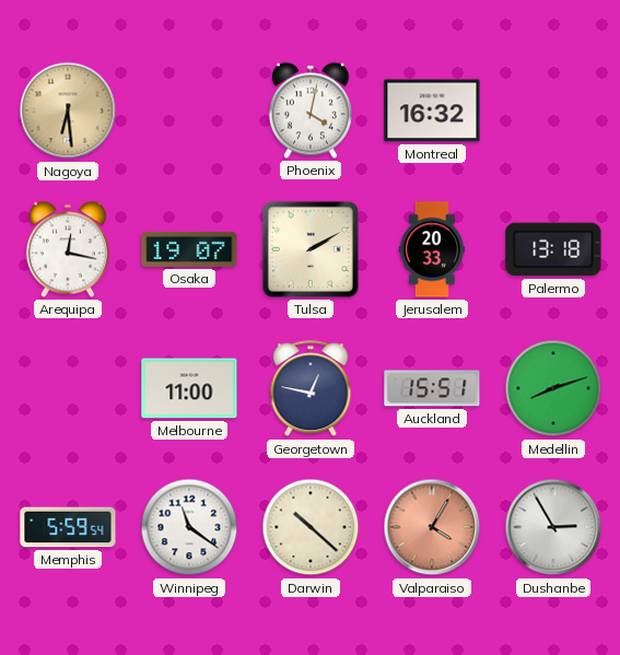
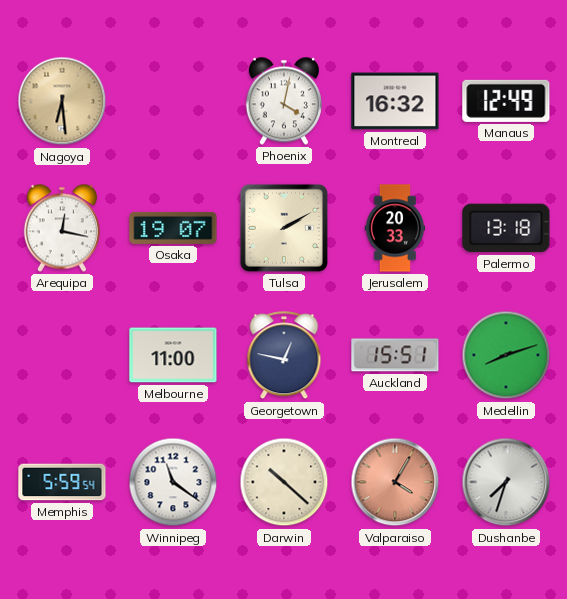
Manaus: none -> 12:49
Dushanbe: 2:55 -> 7:33
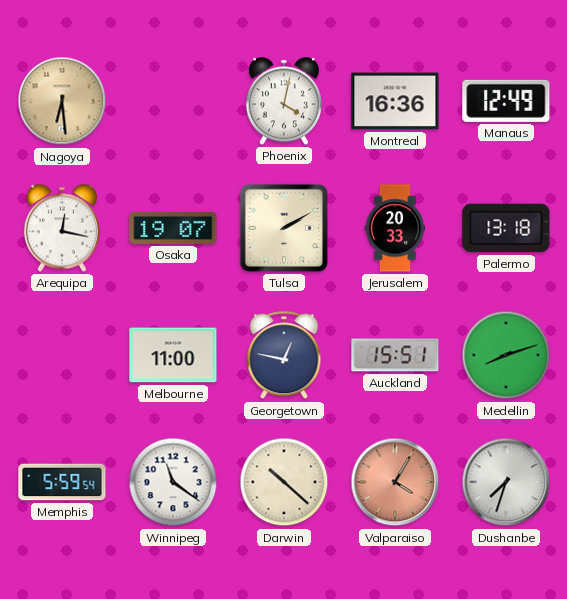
Montreal: 16:32 -> 16:36
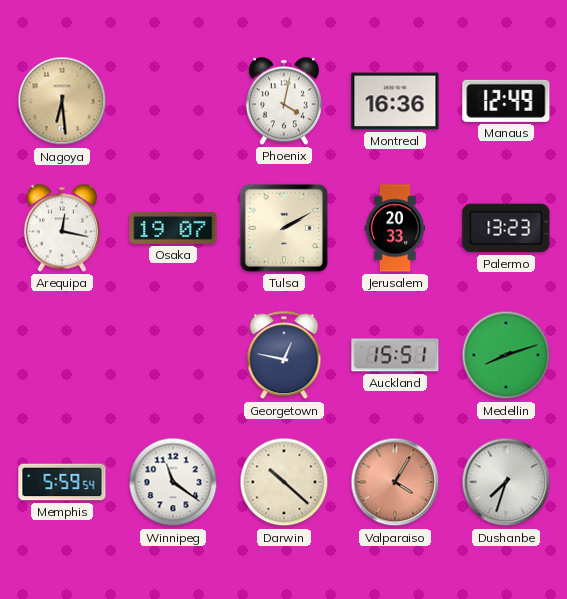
Palermo: 13:18 -> 13:23
Melbourne: 11:00 -> none
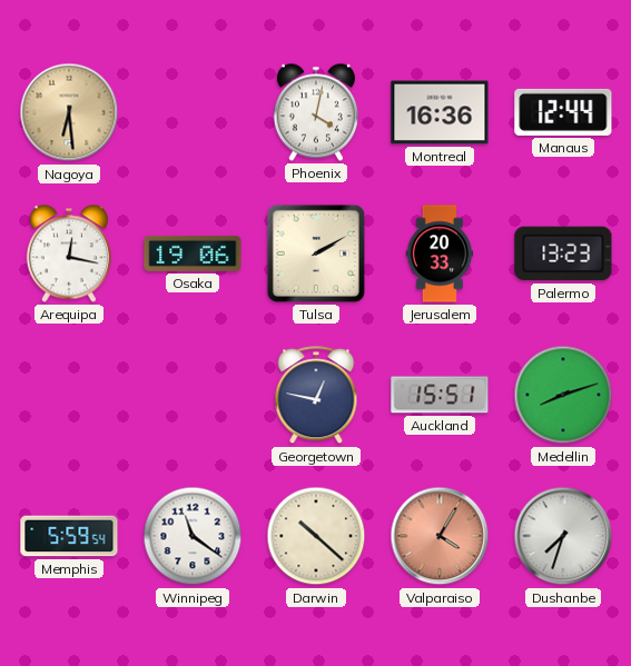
Manaus: 12:49 -> 12:44
Osaka: 19:07 -> 19:06
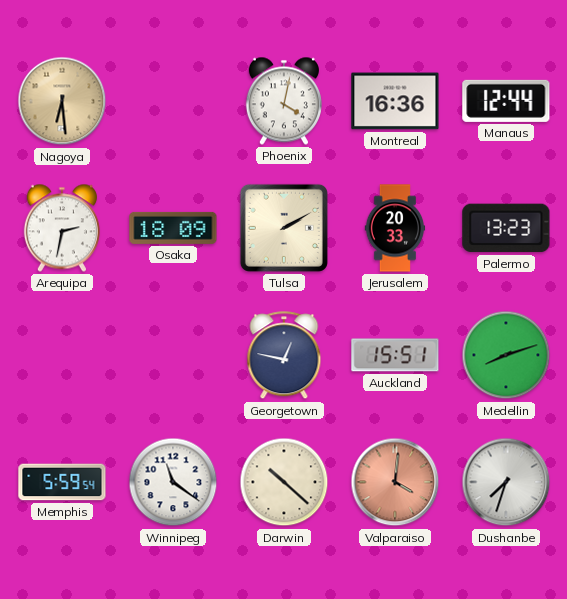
Arequipa: 12:17 -> 2:32
Osaka: 19:06 -> 18:09
Valparaiso: 4:05 -> 4:01
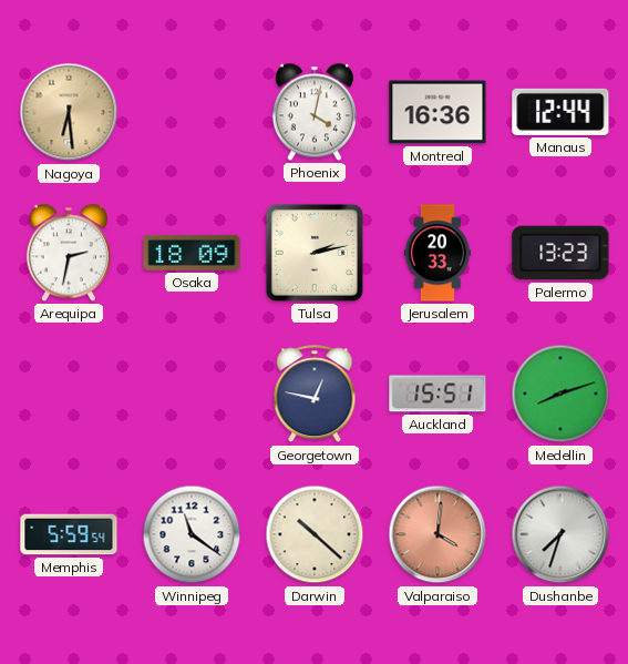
Tulsa: 2:10 -> 2:13
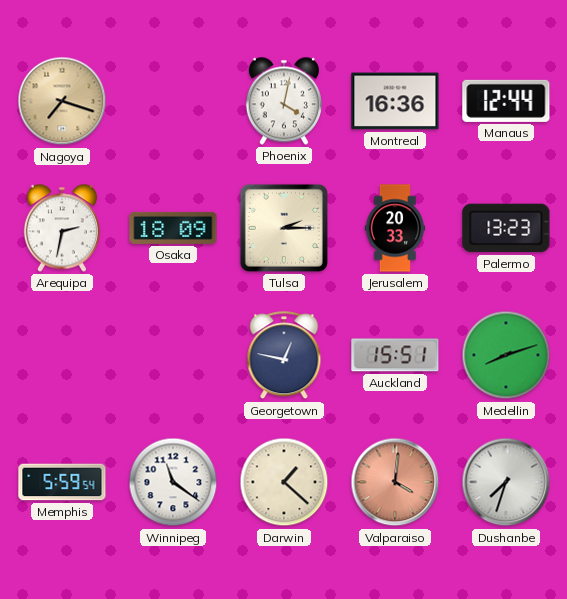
Nagoya: 6:29 -> 7:18
Tulsa: 2:13 -> 2:15
Darwin: 10:22 -> 1:22
